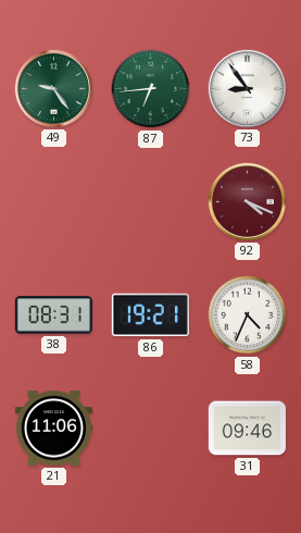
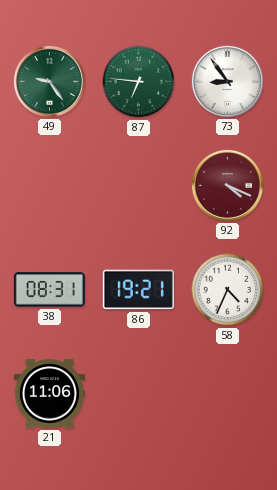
87: 6:44 -> 6:46
31: 09:46 -> none
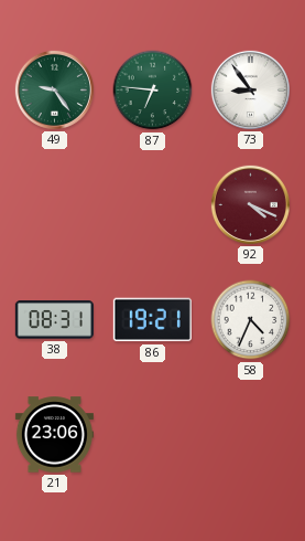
21: 11:06 -> 23:06
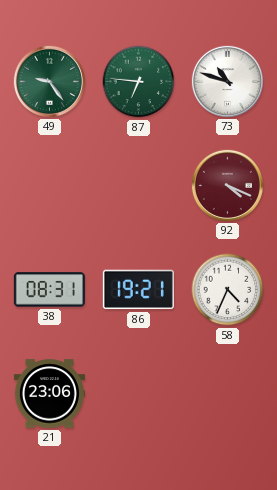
73: 8:54 -> 10:48
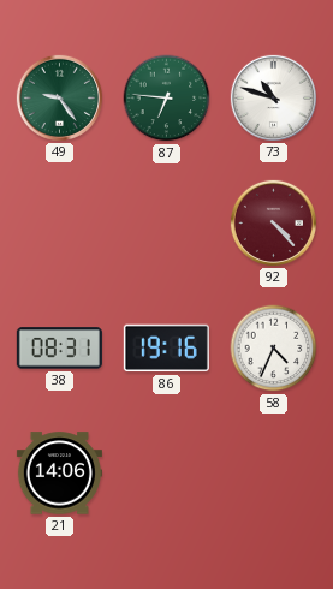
92: 4:19 -> 4:23
86: 19:21 -> 19:16
21: 23:06 -> 14:06
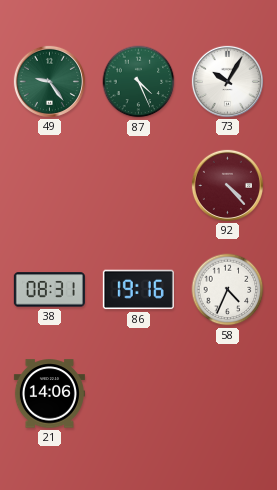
87: 6:46 -> 4:26
73: 10:48 -> 10:05
